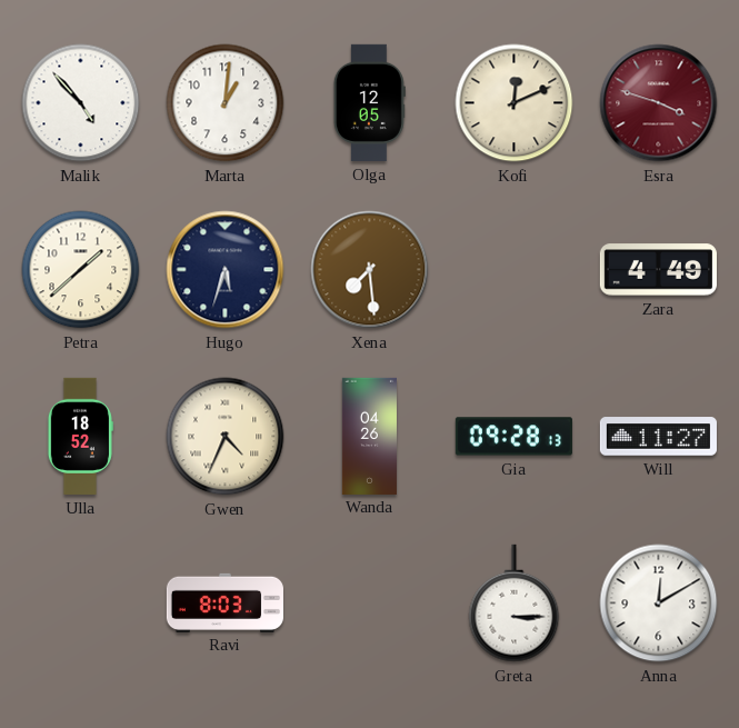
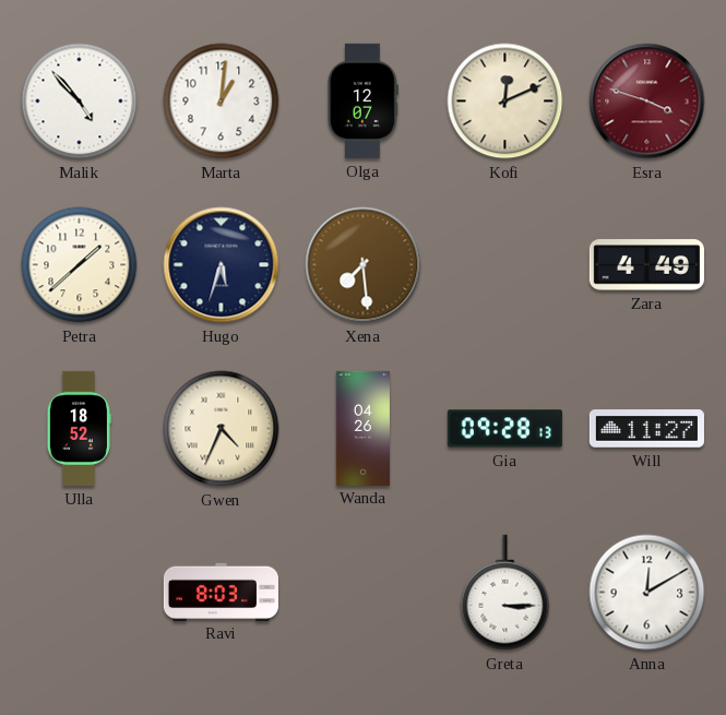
Olga: 12:05 -> 12:07
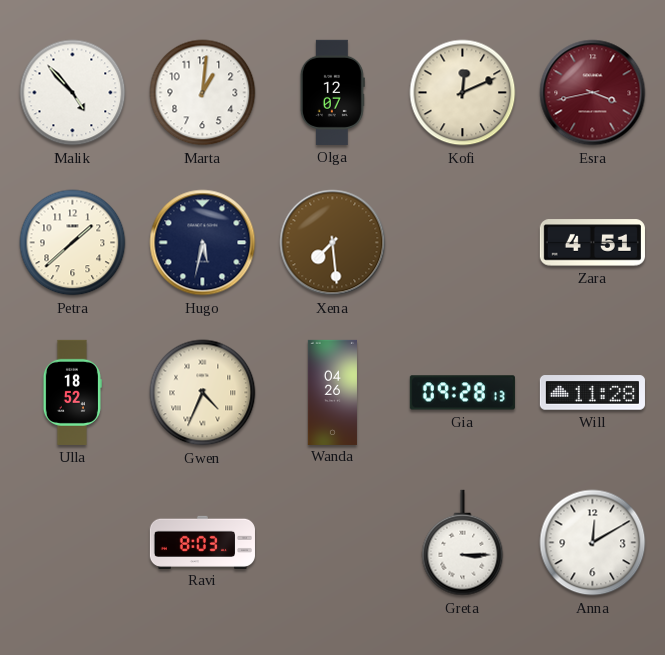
Esra: 3:48 -> 3:43
Hugo: 5:33 -> 5:32
Zara: 4:49 -> 4:51
Will: 11:27 -> 11:28
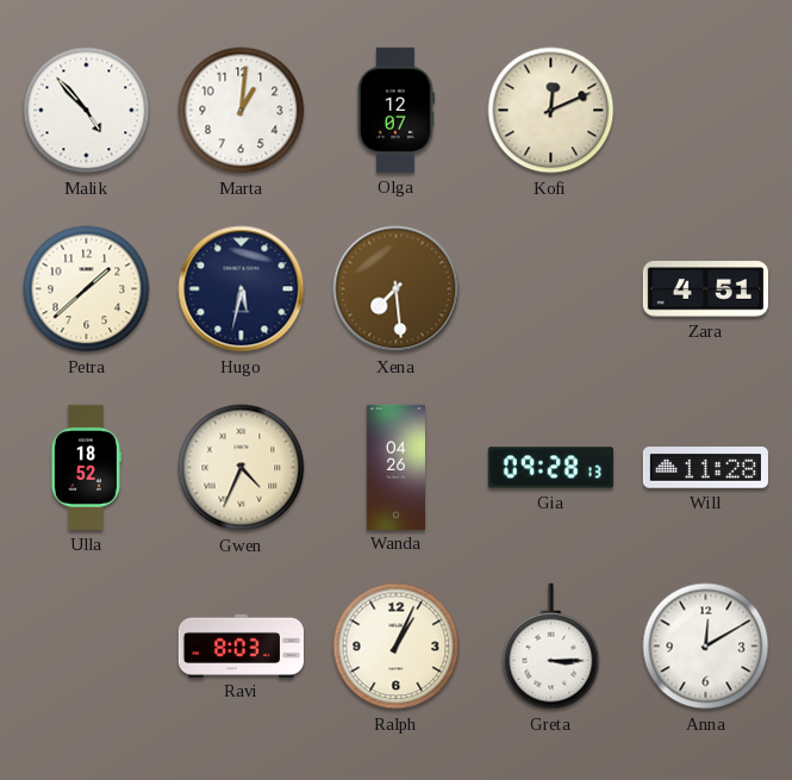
Esra: 3:43 -> none
Ralph: none -> 1:04
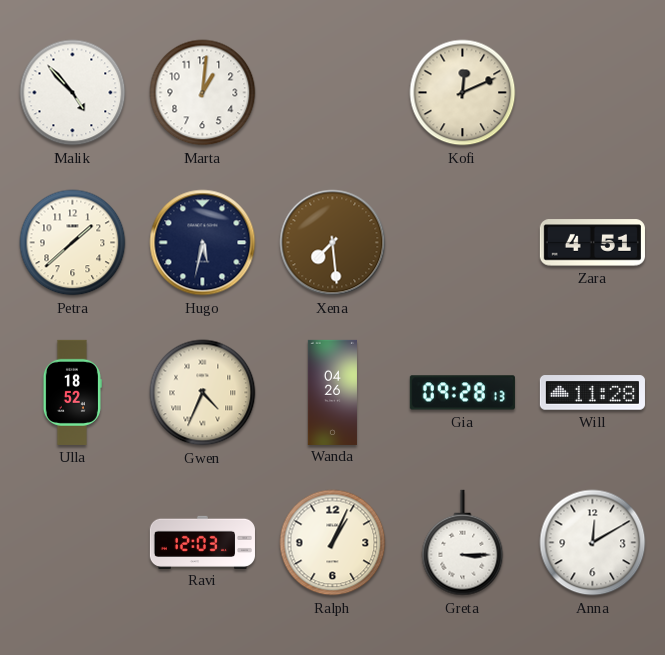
Olga: 12:07 -> none
Ravi: 8:03 -> 12:03
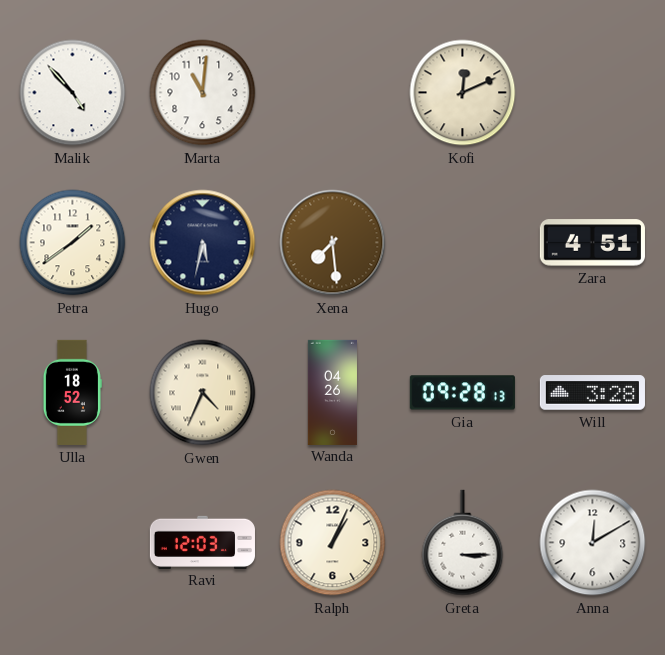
Marta: 1:01 -> 11:01
Petra: 1:38 -> 1:39
Will: 11:28 -> 3:28
